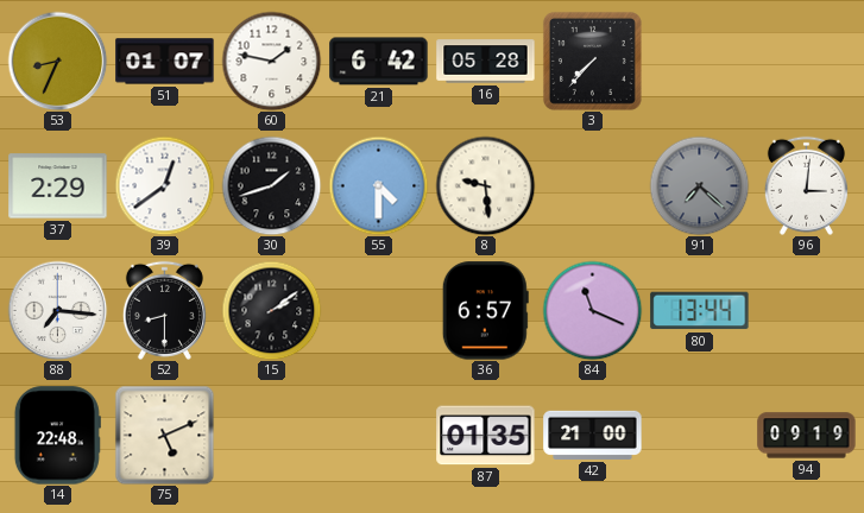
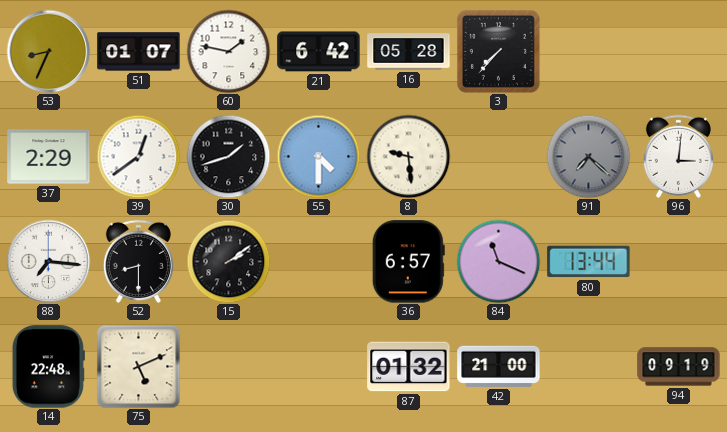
87: 01:35 -> 01:32
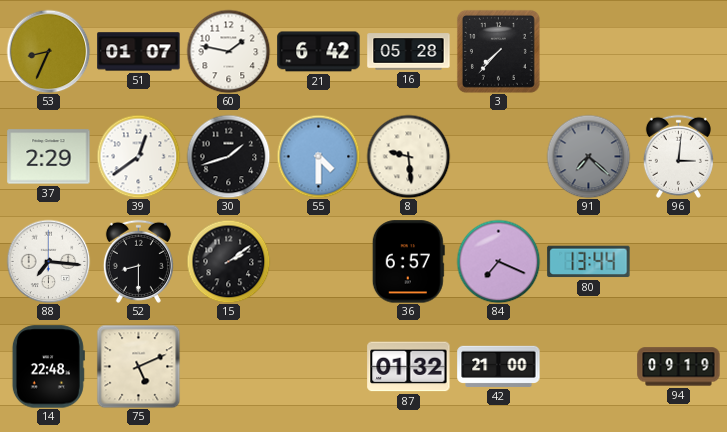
84: 11:19 -> 7:19
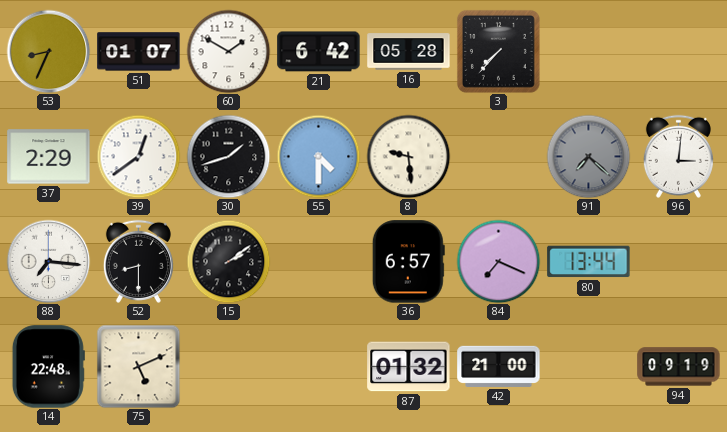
60: 1:47 -> 1:50
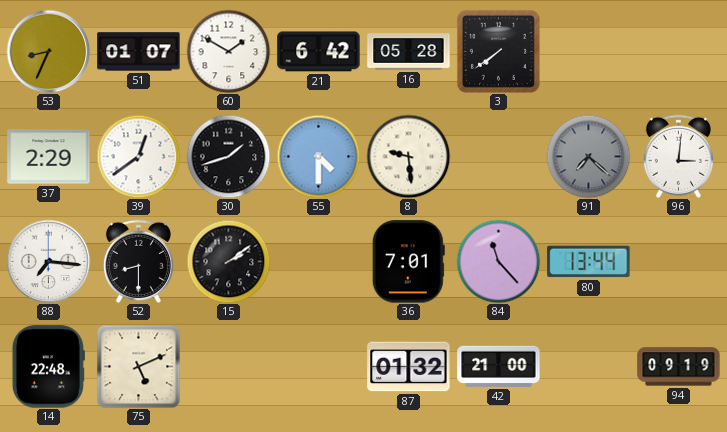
3: 7:37 -> 7:39
36: 6:57 -> 7:01
84: 7:19 -> 11:23
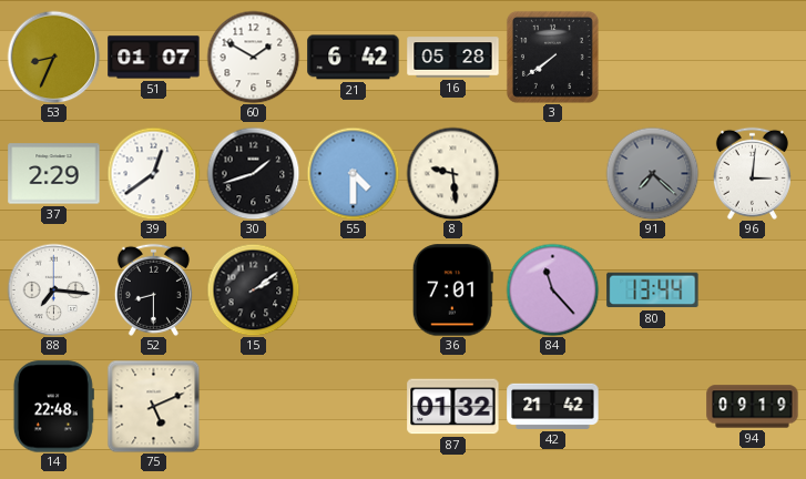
42: 21:00 -> 21:42
